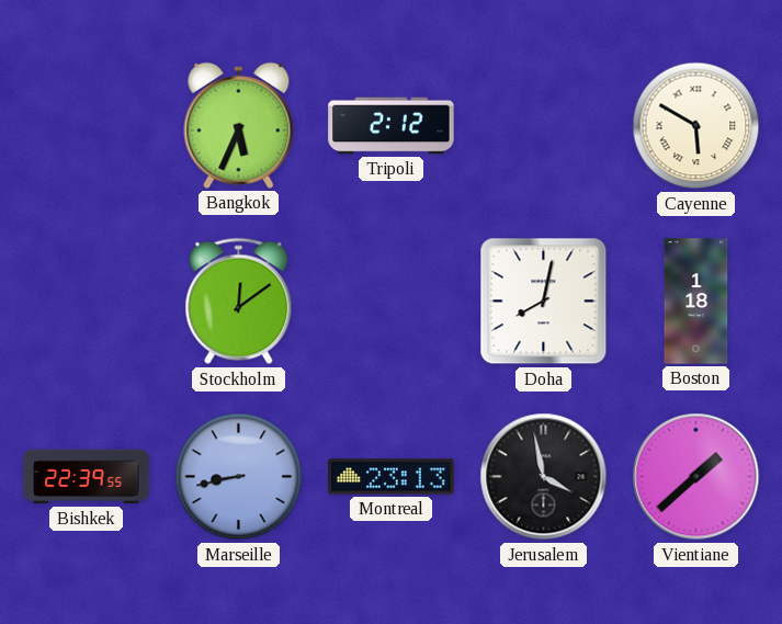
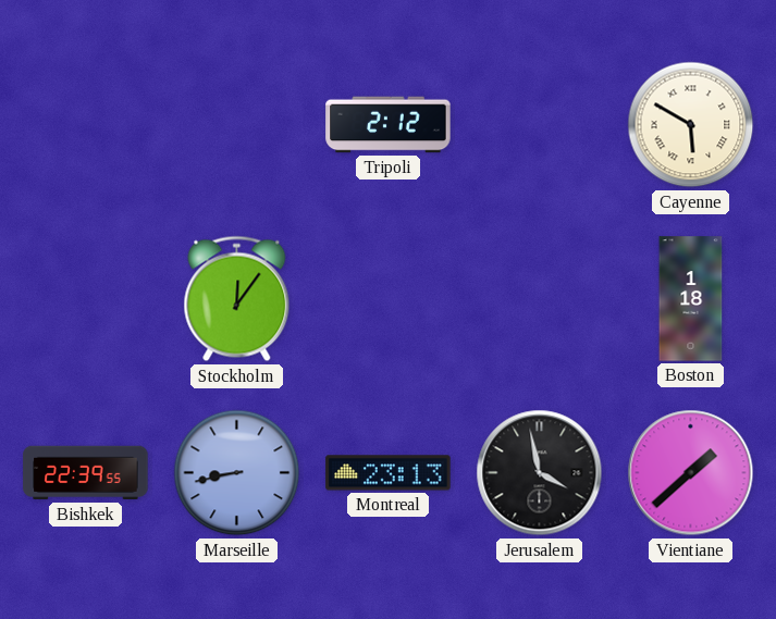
Bangkok: 5:34 -> none
Stockholm: 12:09 -> 12:06
Doha: 8:02 -> none
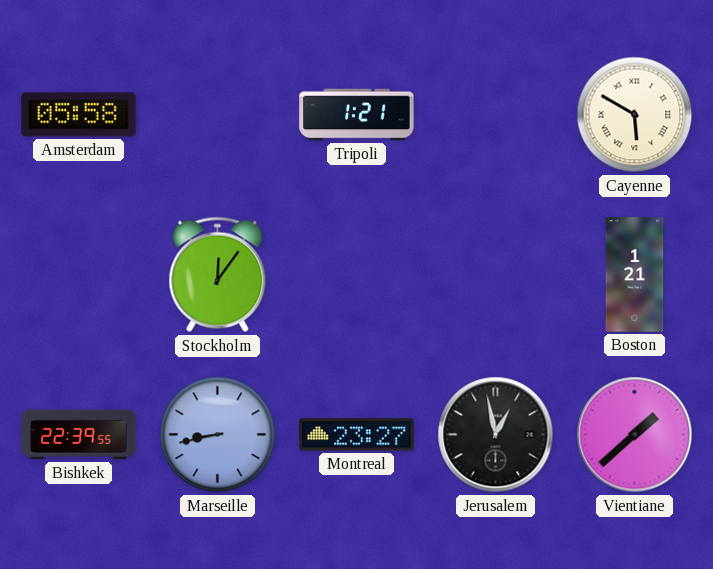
Amsterdam: none -> 05:58
Tripoli: 2:12 -> 1:21
Boston: 1:18 -> 1:21
Montreal: 23:13 -> 23:27
Jerusalem: 3:58 -> 12:58
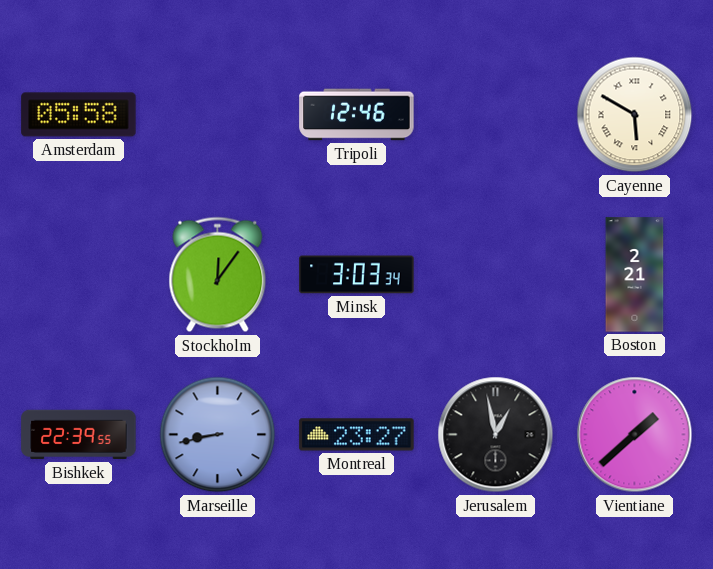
Tripoli: 1:21 -> 12:46
Minsk: none -> 3:03
Boston: 1:21 -> 2:21
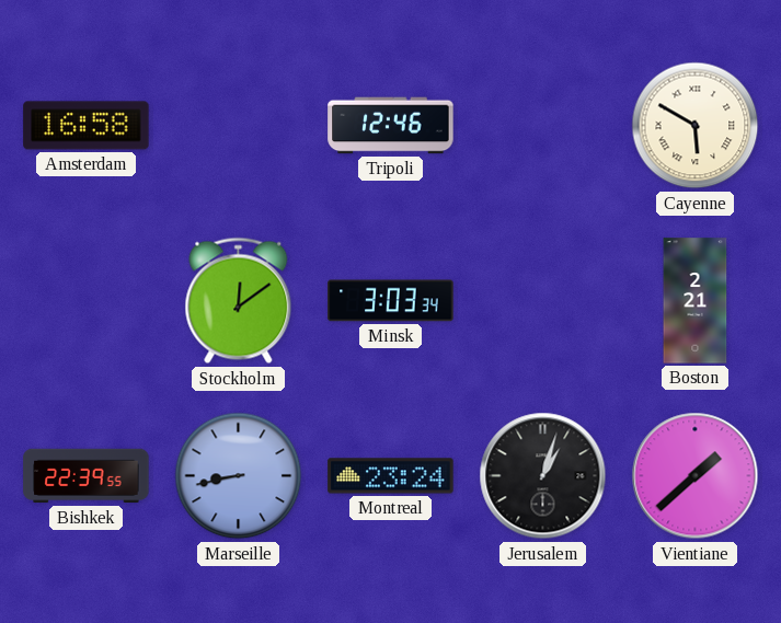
Amsterdam: 05:58 -> 16:58
Stockholm: 12:06 -> 12:09
Montreal: 23:27 -> 23:24
Jerusalem: 12:58 -> 1:03
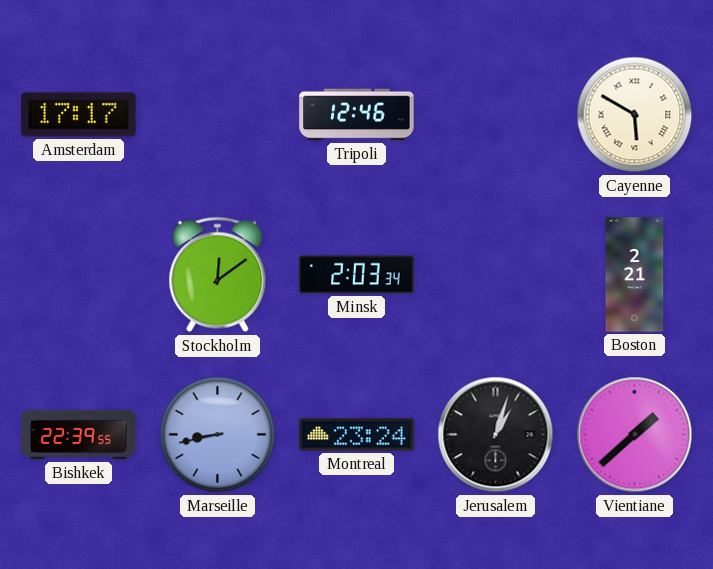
Amsterdam: 16:58 -> 17:17
Minsk: 3:03 -> 2:03
